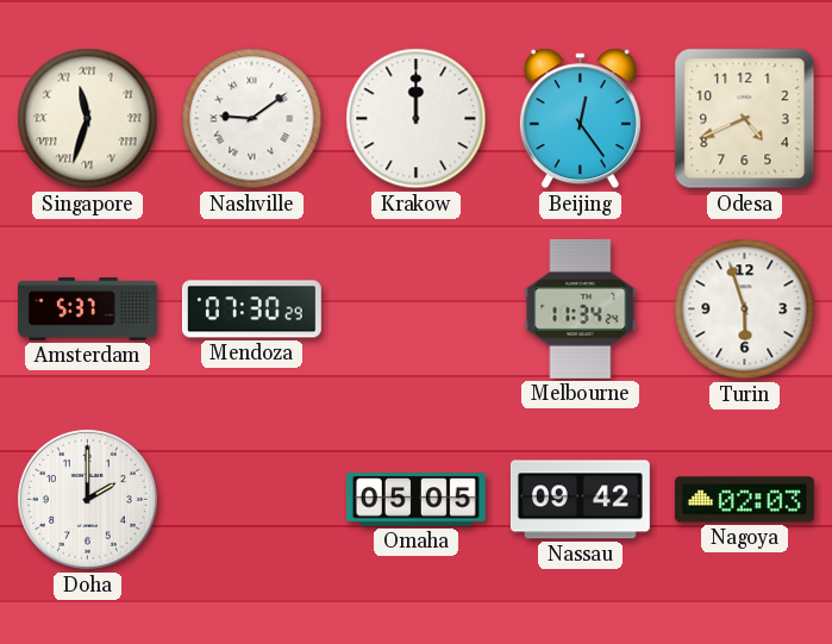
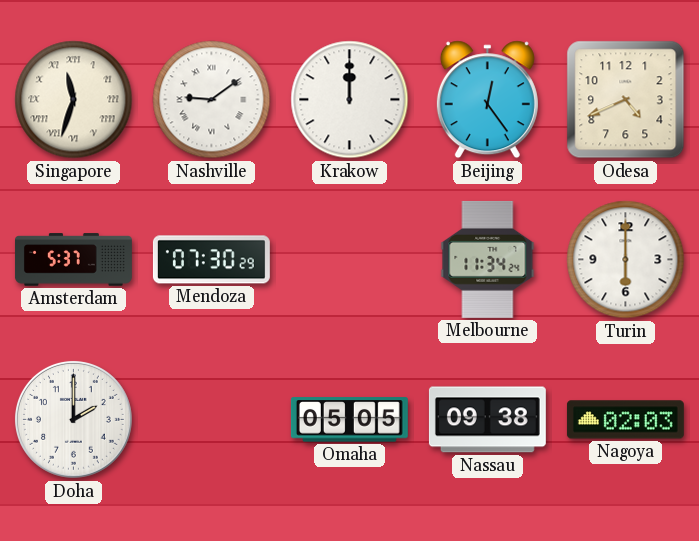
Turin: 5:57 -> 6:00
Nassau: 09:42 -> 09:38
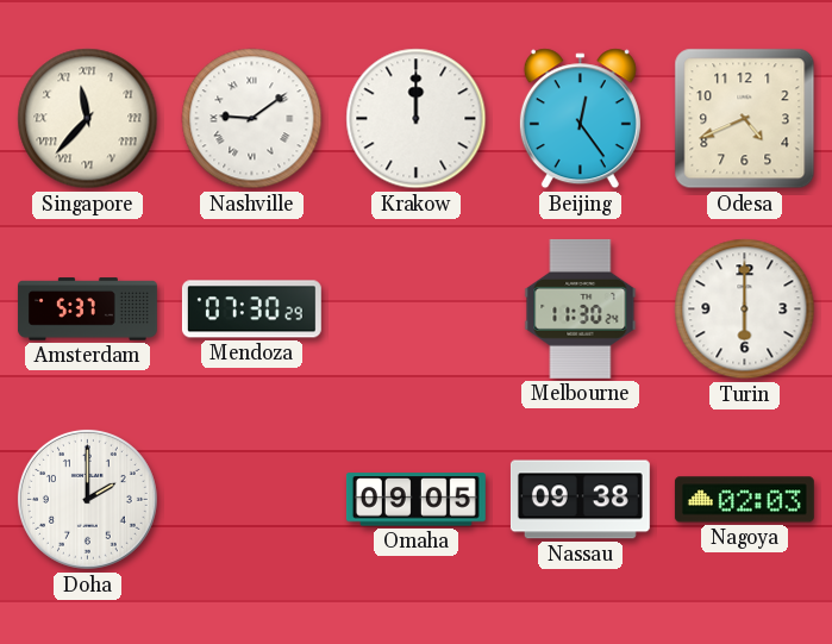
Singapore: 11:33 -> 11:37
Melbourne: 11:34 -> 11:30
Omaha: 05:05 -> 09:05
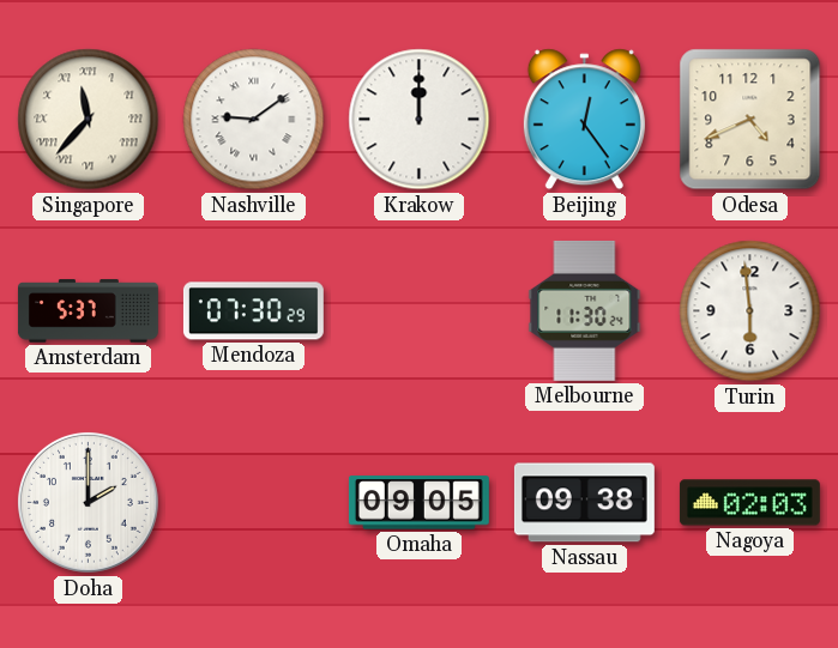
Turin: 6:00 -> 5:59
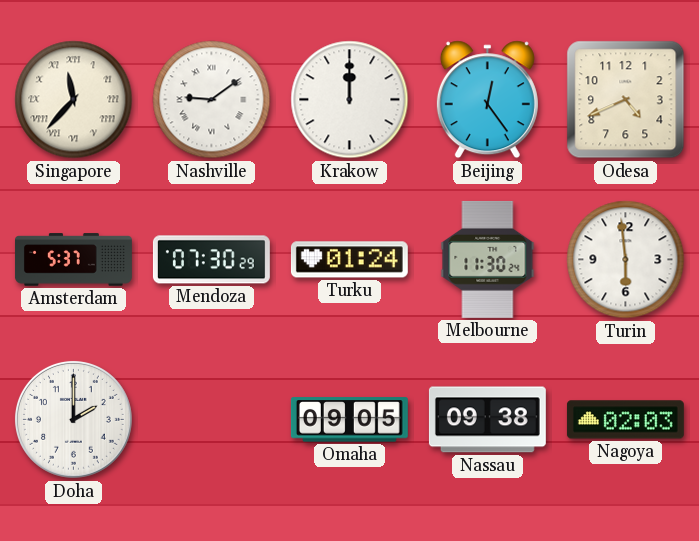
Turku: none -> 01:24
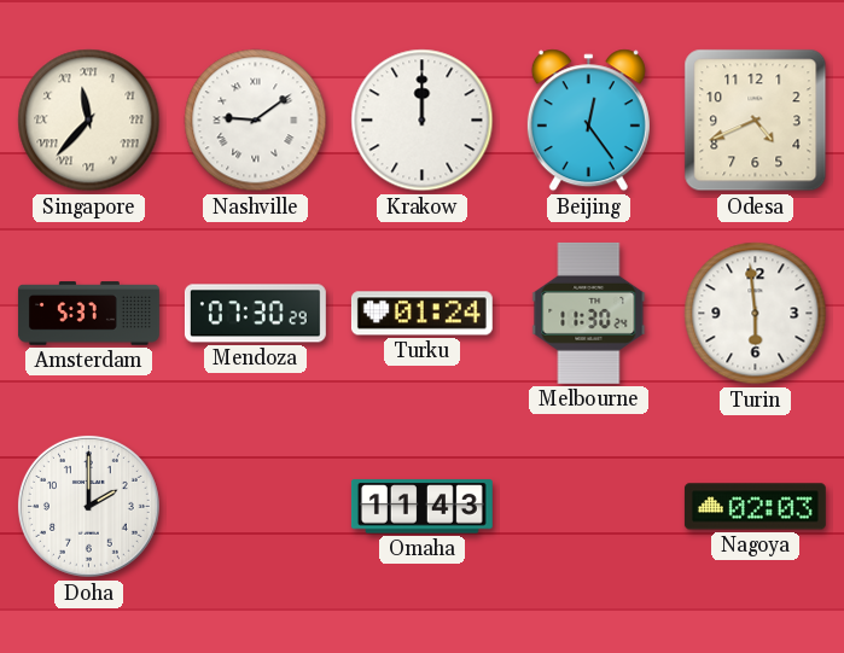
Omaha: 09:05 -> 11:43
Nassau: 09:38 -> none
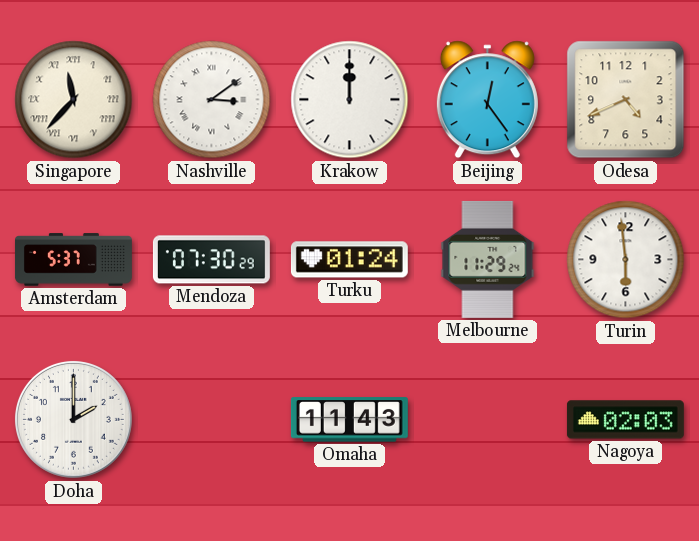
Nashville: 9:09 -> 3:09
Melbourne: 11:30 -> 11:29
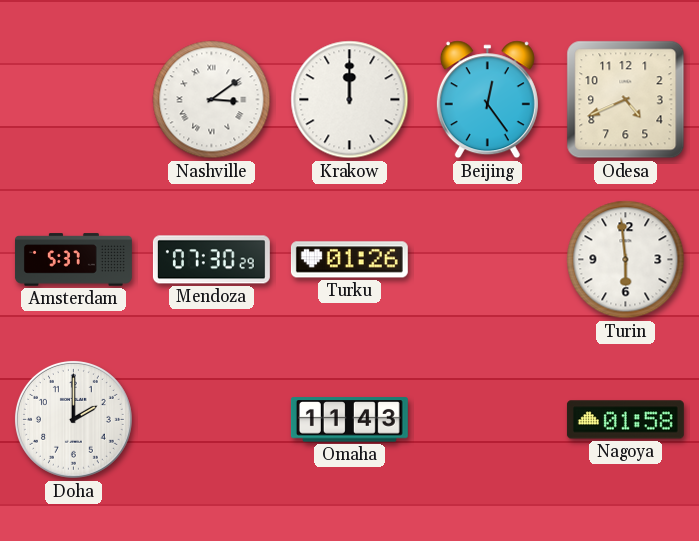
Singapore: 11:37 -> none
Turku: 01:24 -> 01:26
Melbourne: 11:29 -> none
Nagoya: 02:03 -> 01:58
